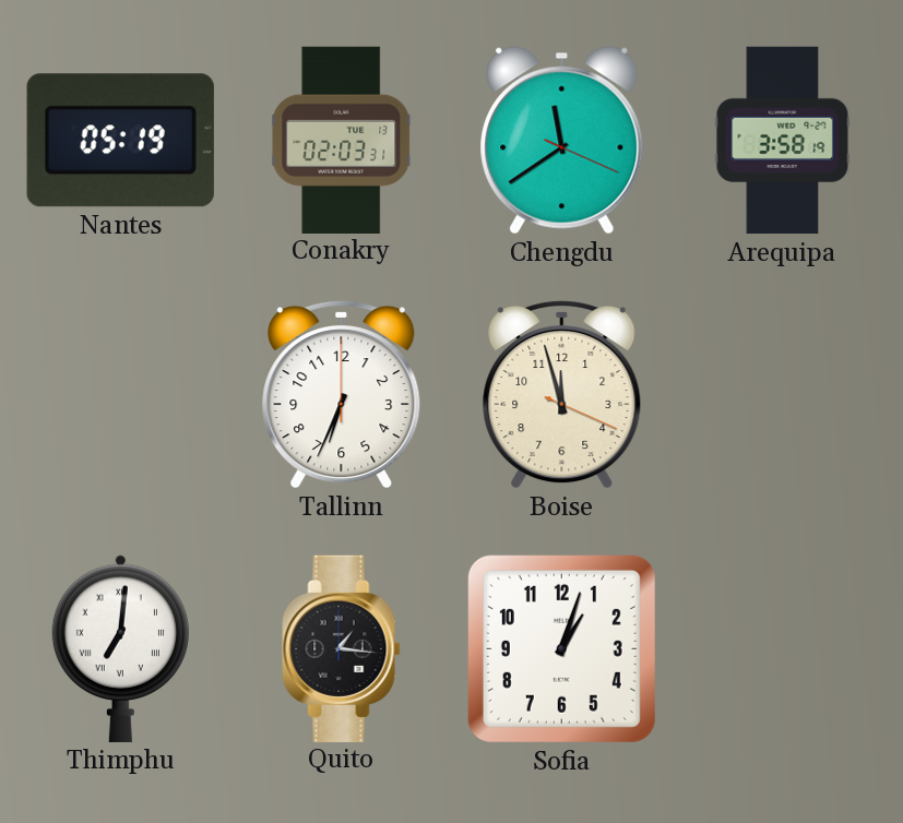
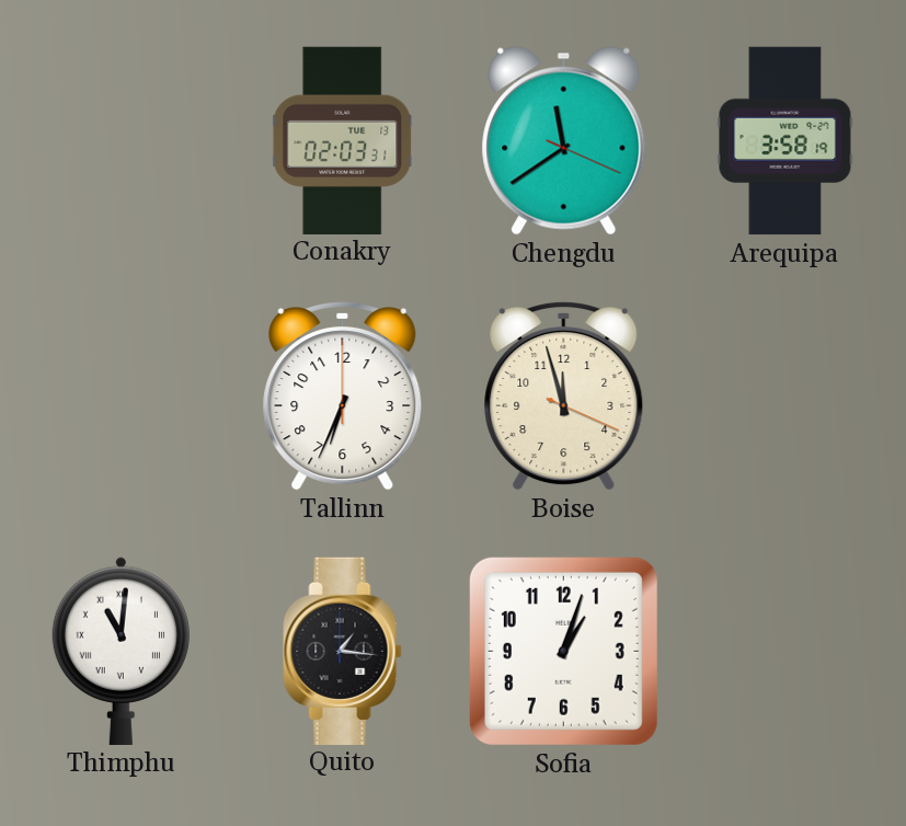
Nantes: 05:19 -> none
Thimphu: 7:01 -> 11:01
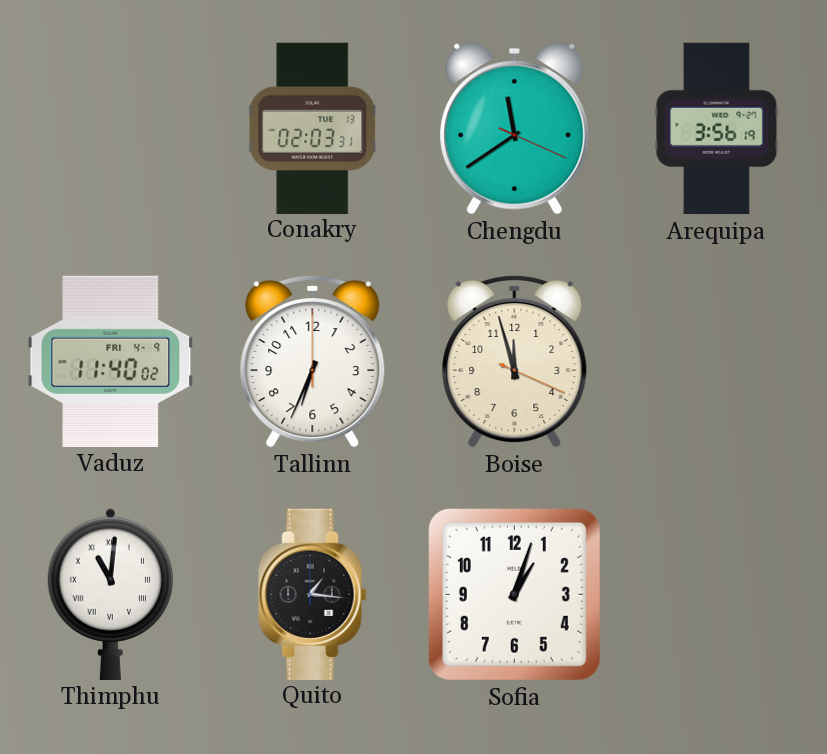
Arequipa: 3:58 -> 3:56
Vaduz: none -> 11:40
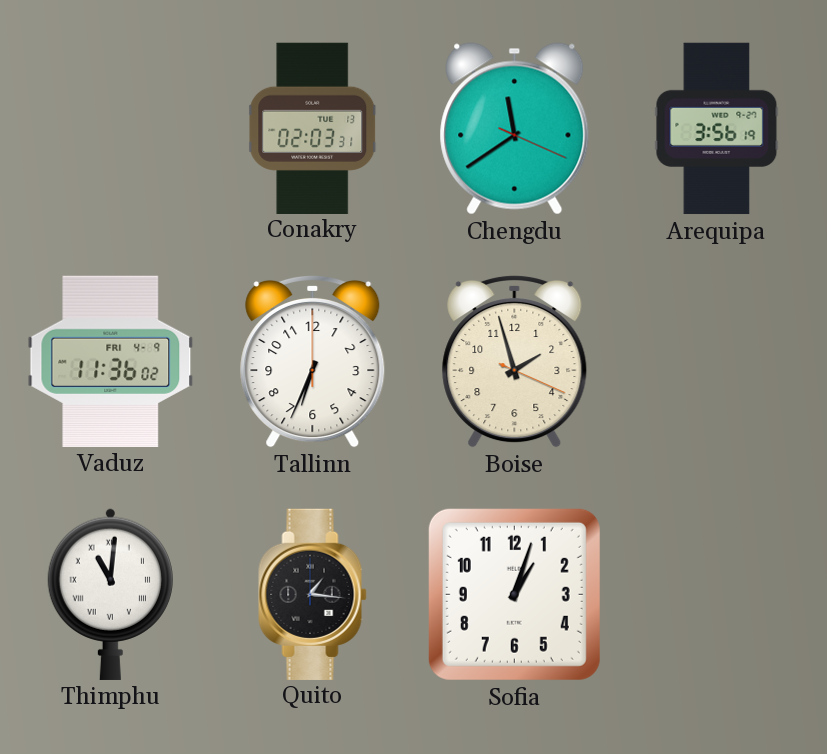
Vaduz: 11:40 -> 11:36
Boise: 11:57 -> 1:57
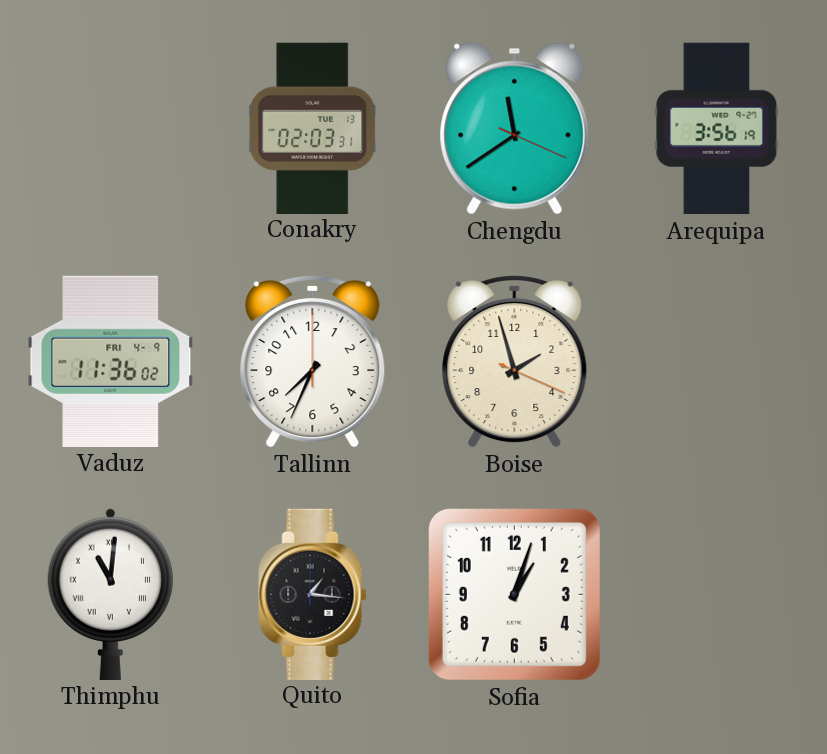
Tallinn: 6:34 -> 7:34
